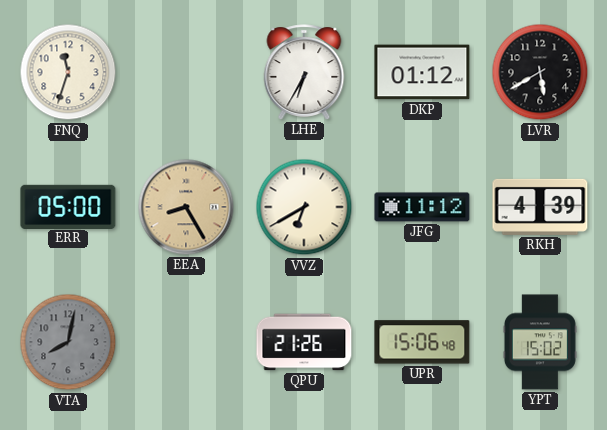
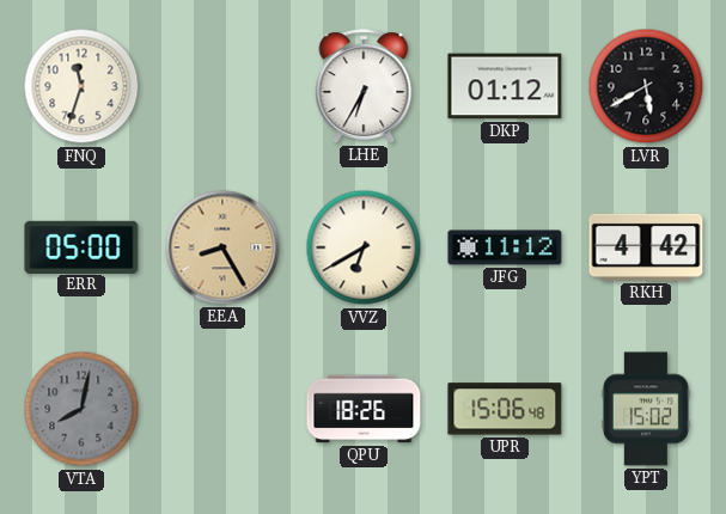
RKH: 4:39 -> 4:42
QPU: 21:26 -> 18:26
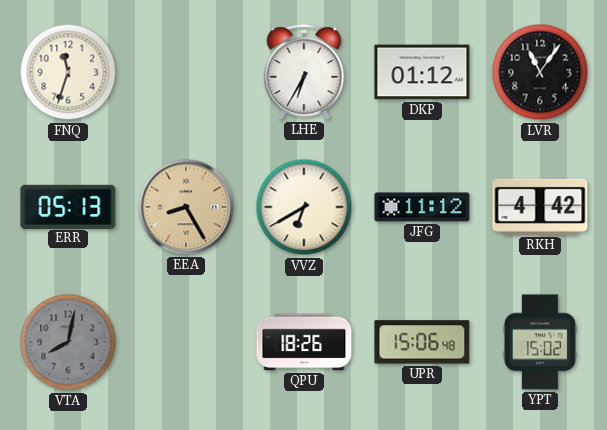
LVR: 5:40 -> 11:06
ERR: 05:00 -> 05:13
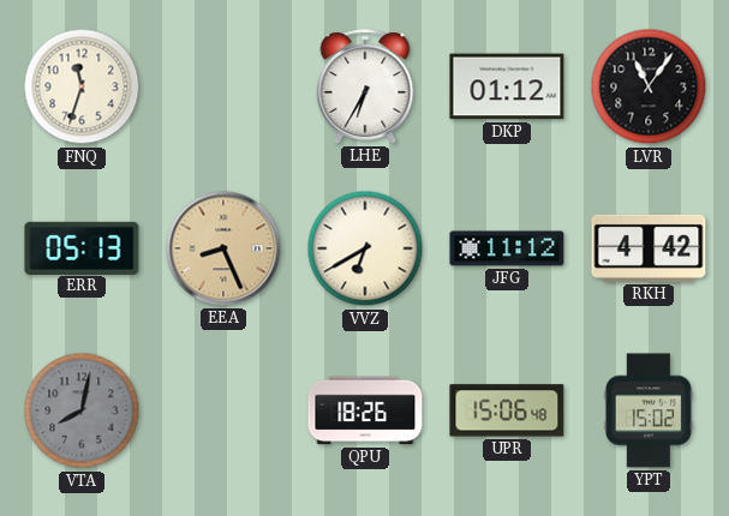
EEA: 8:25 -> 8:26
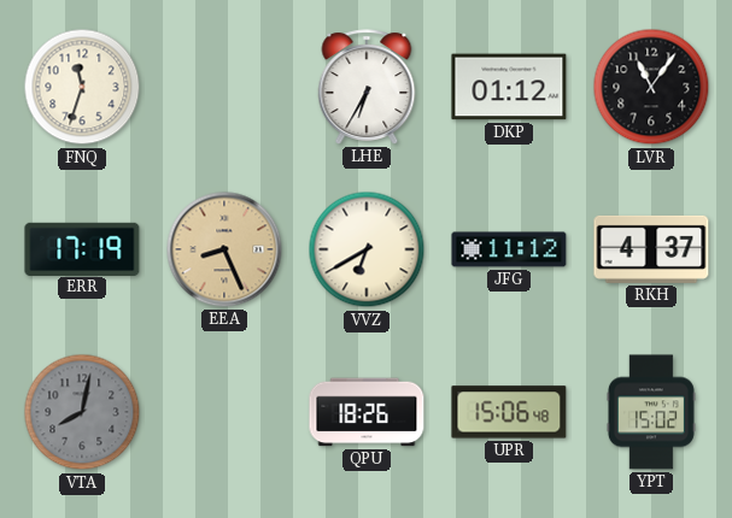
ERR: 05:13 -> 17:19
RKH: 4:42 -> 4:37
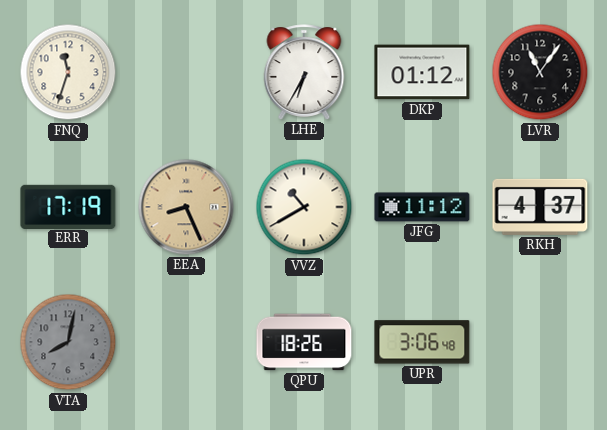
VVZ: 6:40 -> 10:40
UPR: 15:06 -> 3:06
YPT: 15:02 -> none
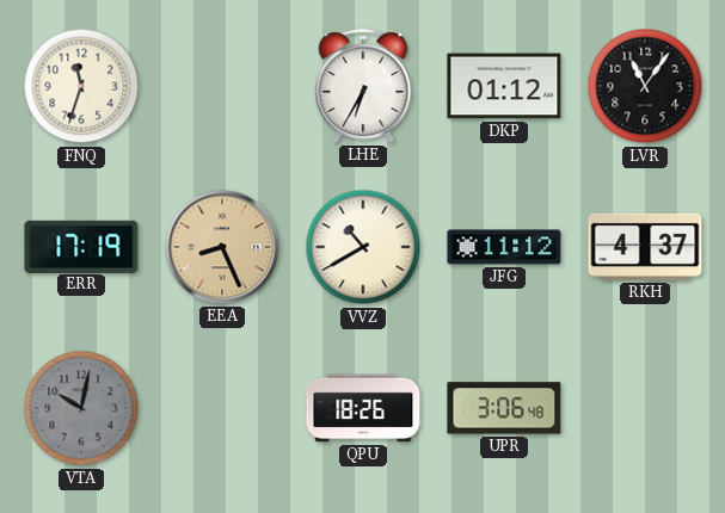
VTA: 8:02 -> 10:02
